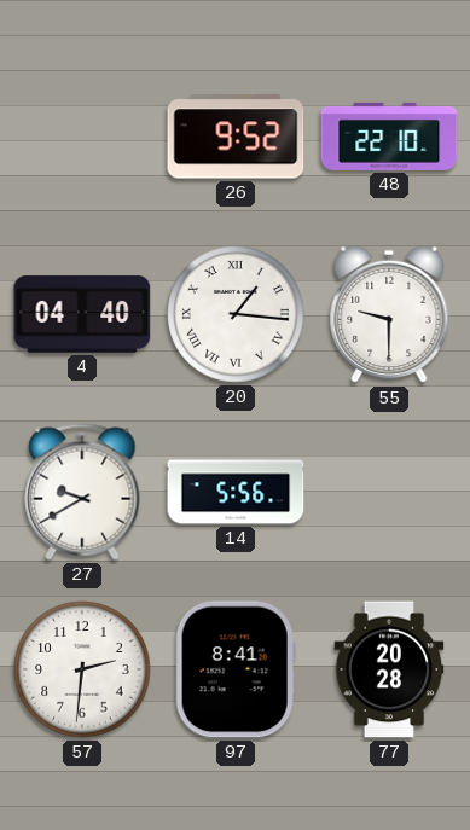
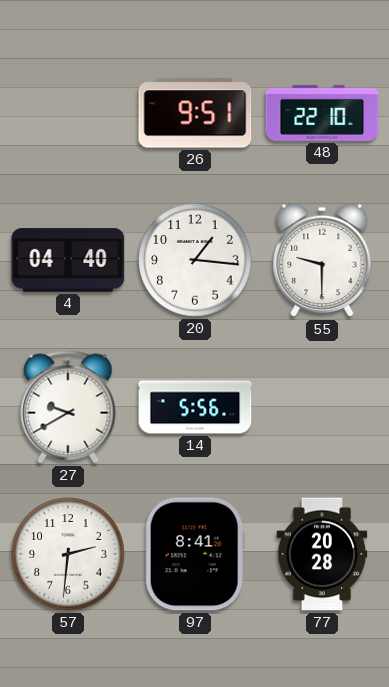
26: 9:52 -> 9:51
20 numerals: Roman -> Arabic
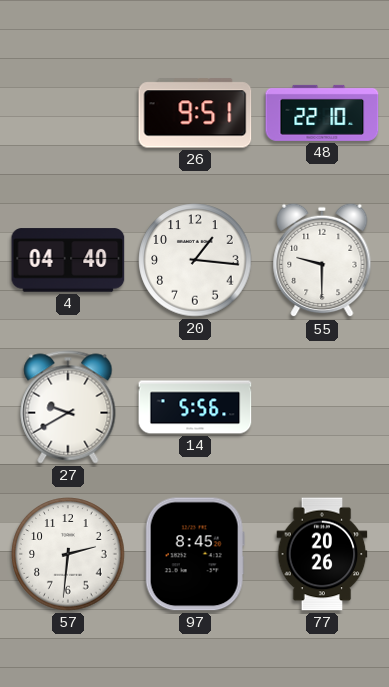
97: 8:41 -> 8:45
77: 20:28 -> 20:26
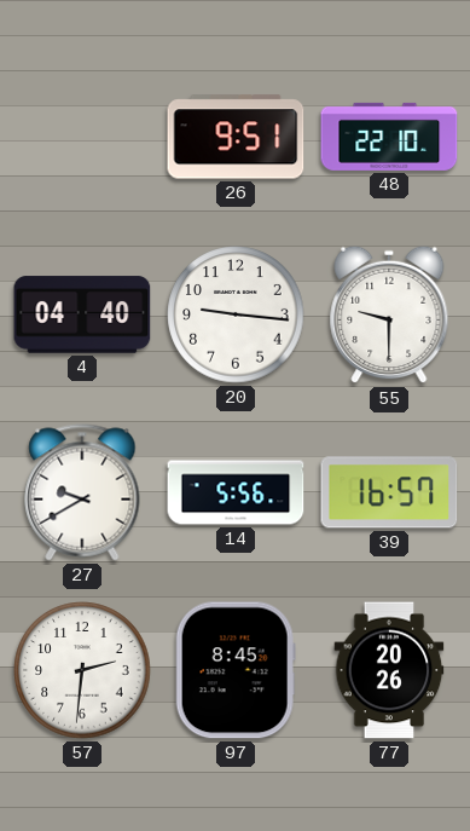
20: 1:16 -> 9:16
39: none -> 16:57
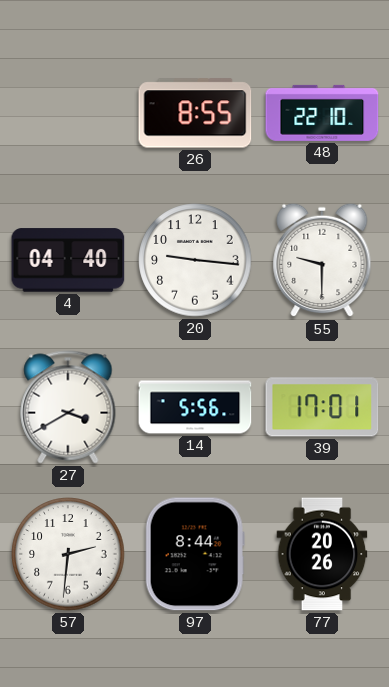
26: 9:51 -> 8:55
27: 9:40 -> 3:40
39: 16:57 -> 17:01
97: 8:45 -> 8:44
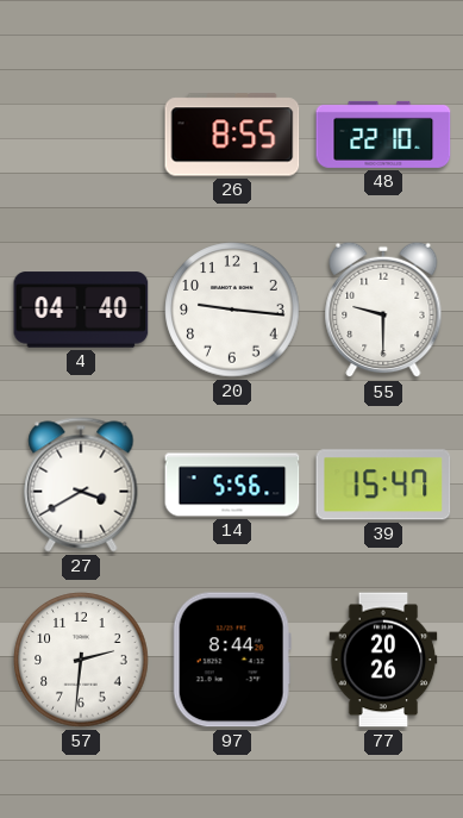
39: 17:01 -> 15:47
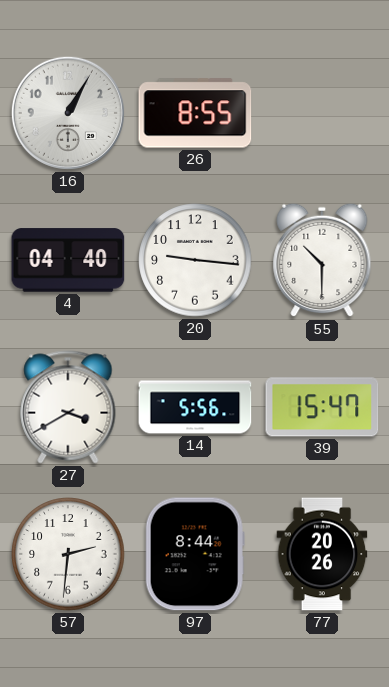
16: none -> 1:05
48: 22:10 -> none
55: 9:30 -> 10:30
